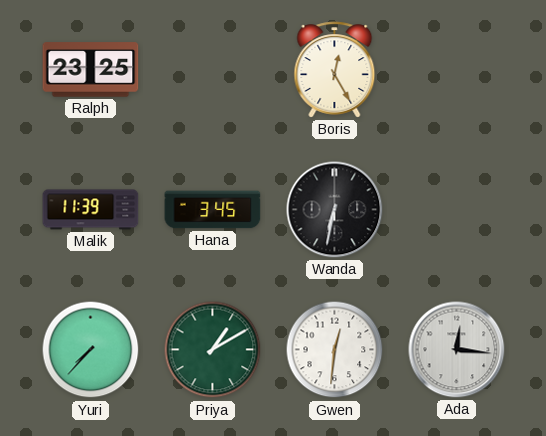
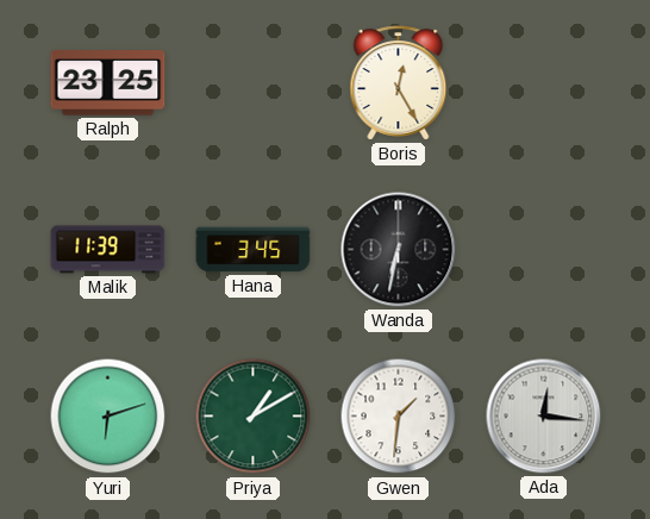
Yuri: 7:37 -> 6:12
Gwen: 12:31 -> 1:31
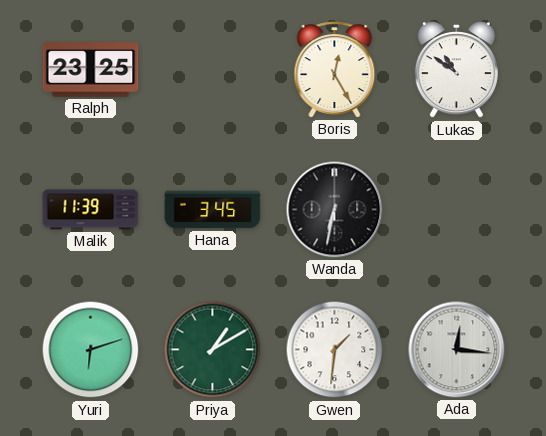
Lukas: none -> 10:51
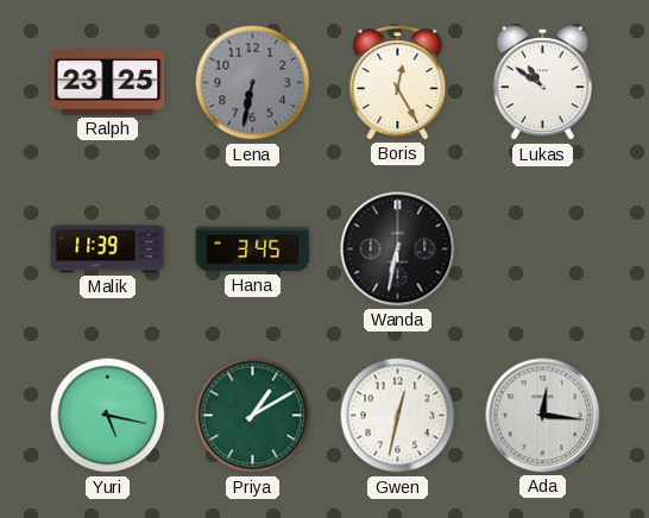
Lena: none -> 6:32
Yuri: 6:12 -> 5:17
Gwen: 1:31 -> 12:32
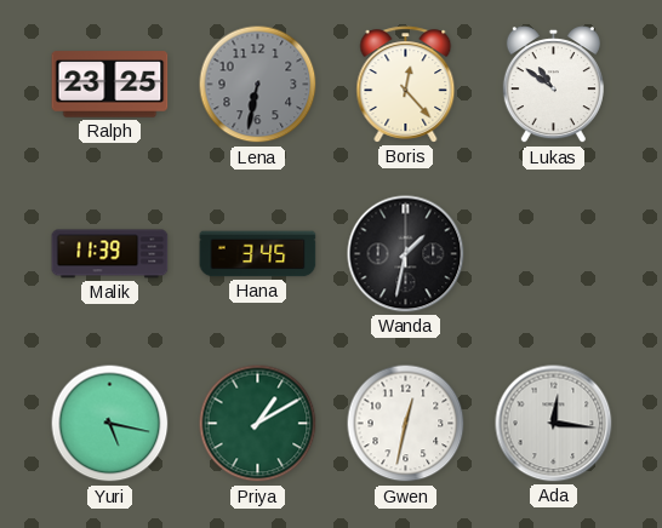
Boris: 12:25 -> 12:23
Wanda: 6:32 -> 1:32
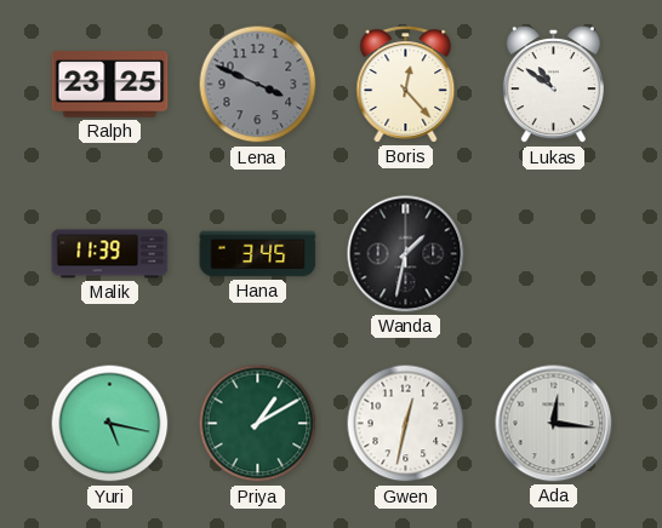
Lena: 6:32 -> 3:49
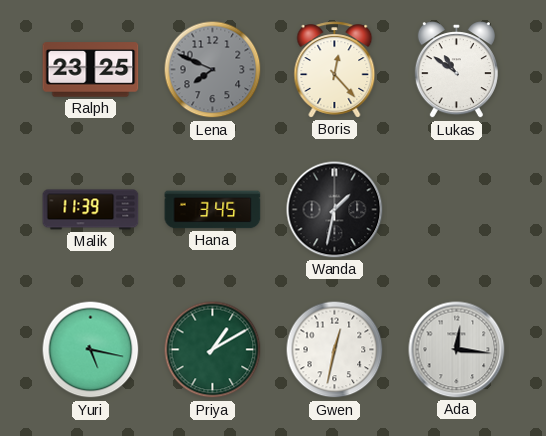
Lena: 3:49 -> 7:49
